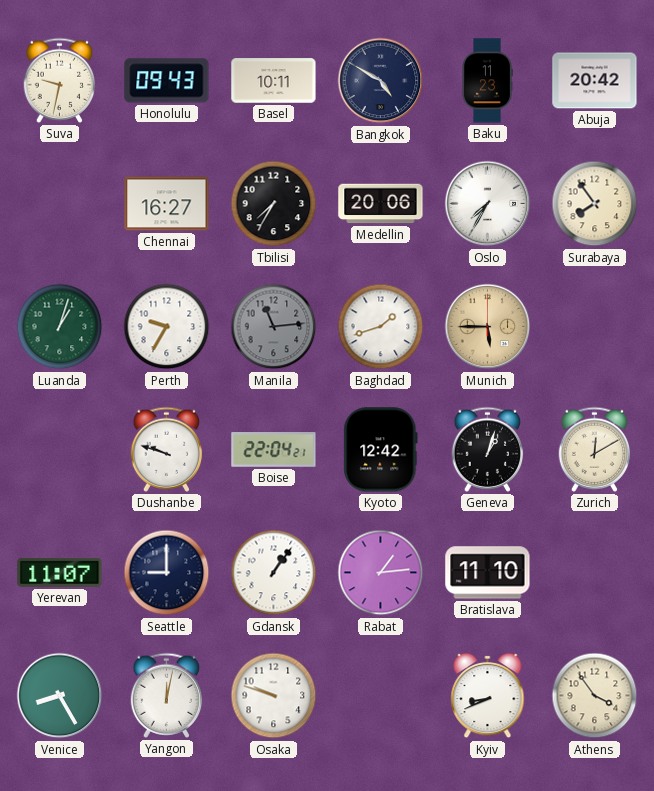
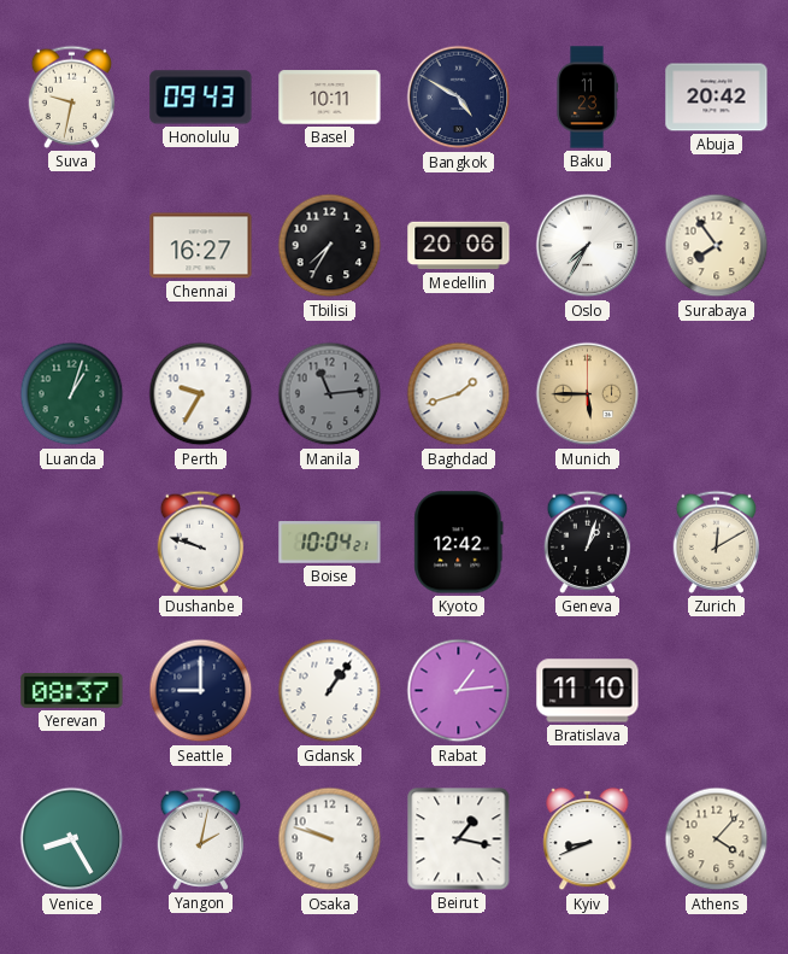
Boise: 22:04 -> 10:04
Yerevan: 11:07 -> 08:37
Yangon: 12:02 -> 2:02
Beirut: none -> 1:17
Athens: 3:54 -> 4:07
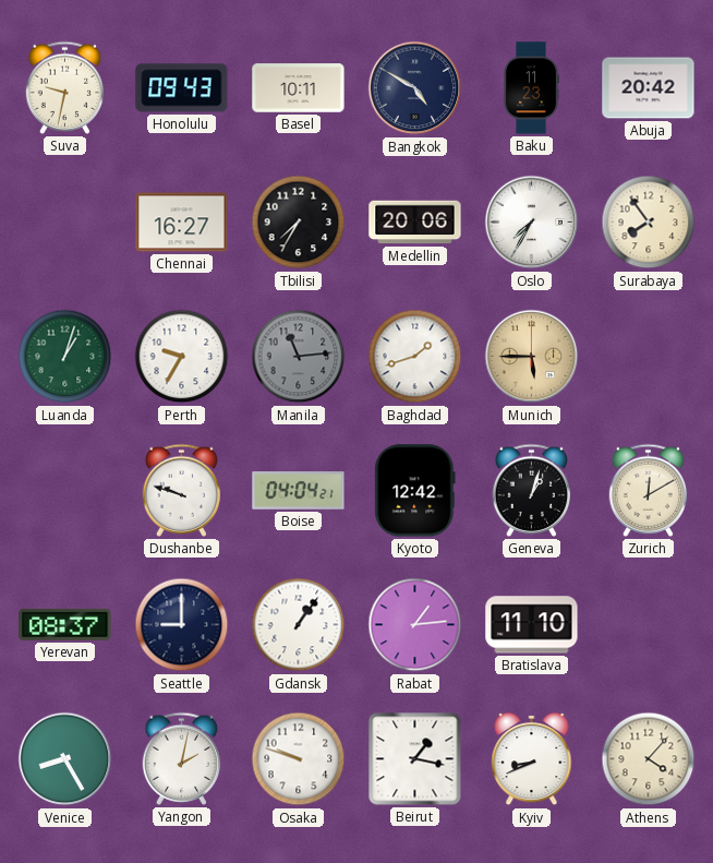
Boise: 10:04 -> 04:04
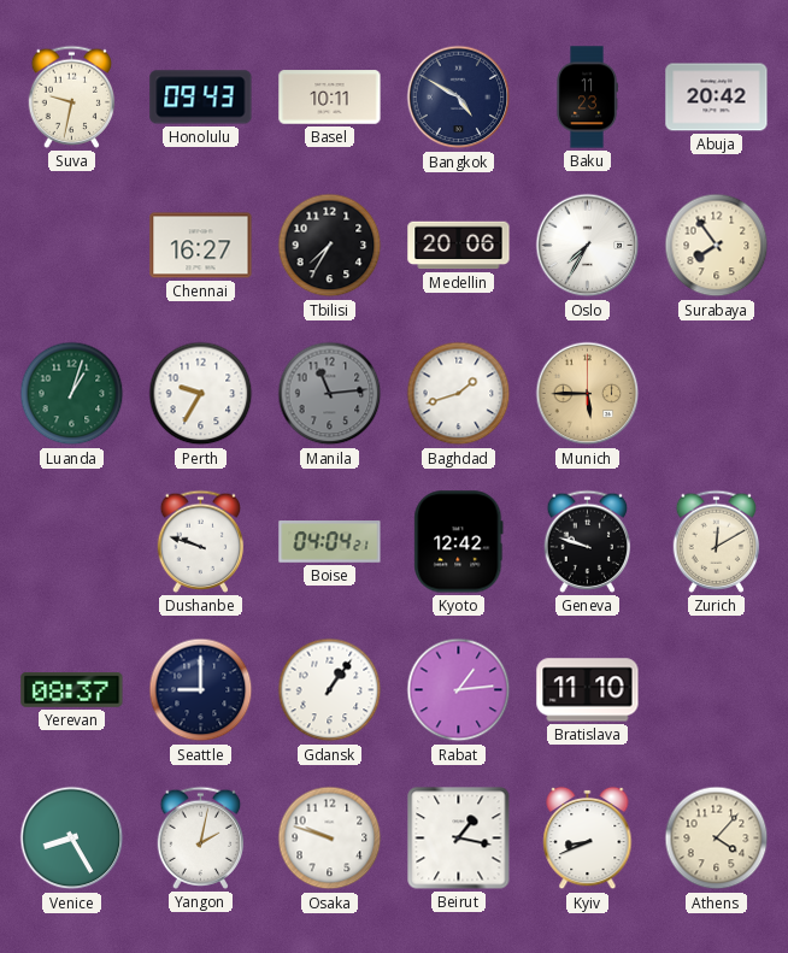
Geneva: 1:03 -> 9:48
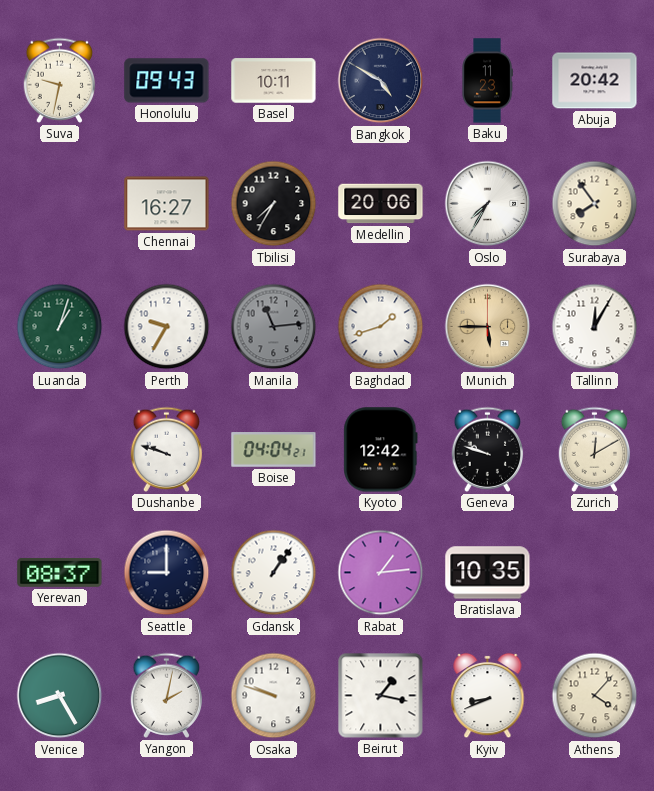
Tallinn: none -> 12:05
Bratislava: 11:10 -> 10:35
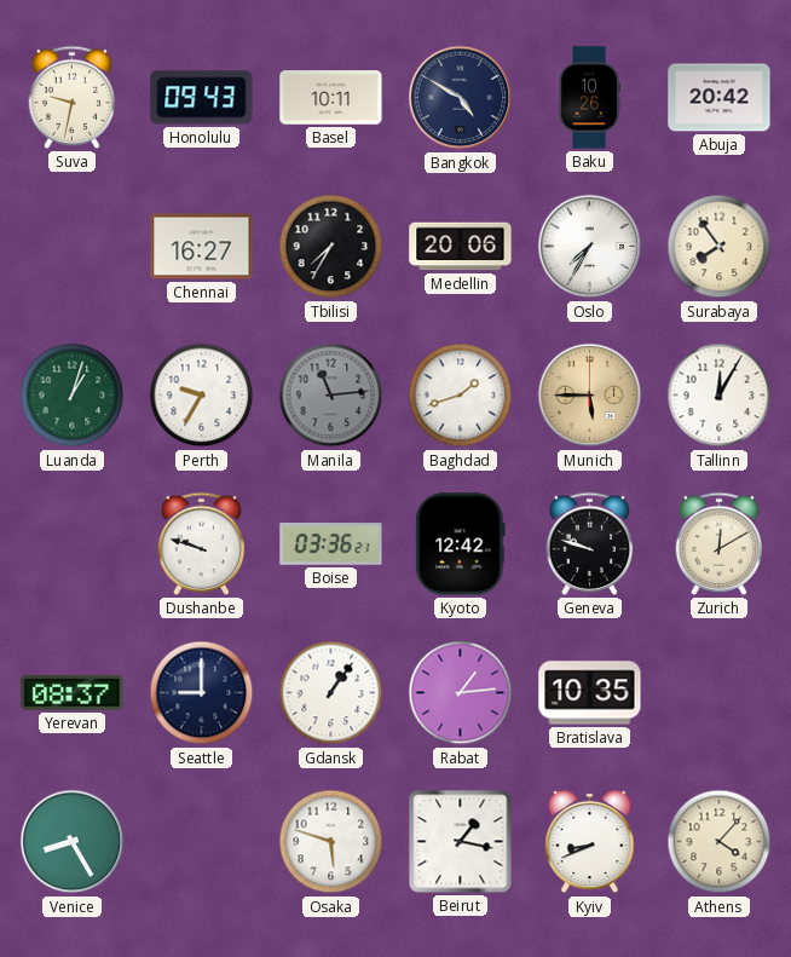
Baku: 11:23 -> 10:26
Boise: 04:04 -> 03:36
Yangon: 2:02 -> none
Osaka: 9:48 -> 5:48
